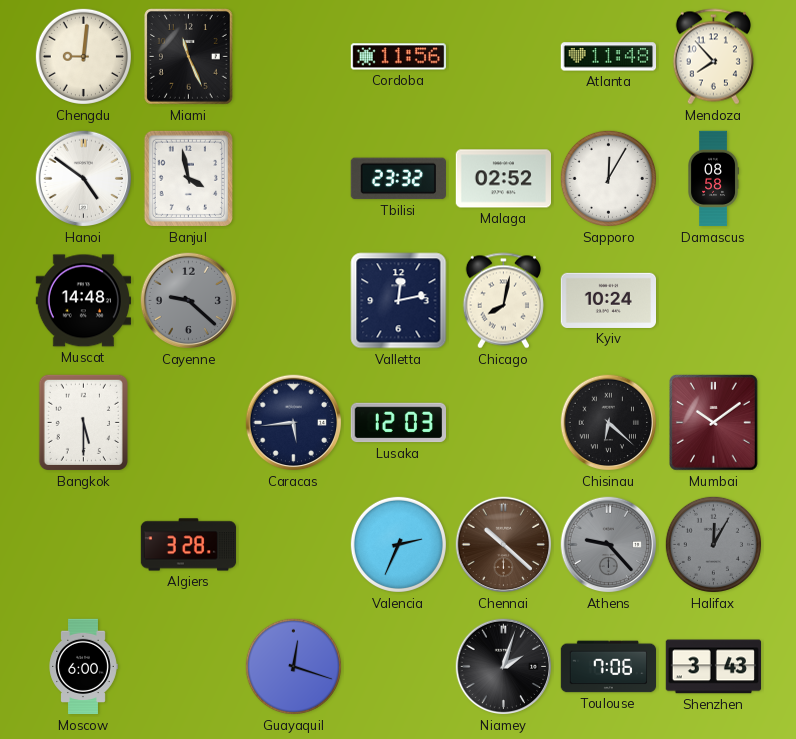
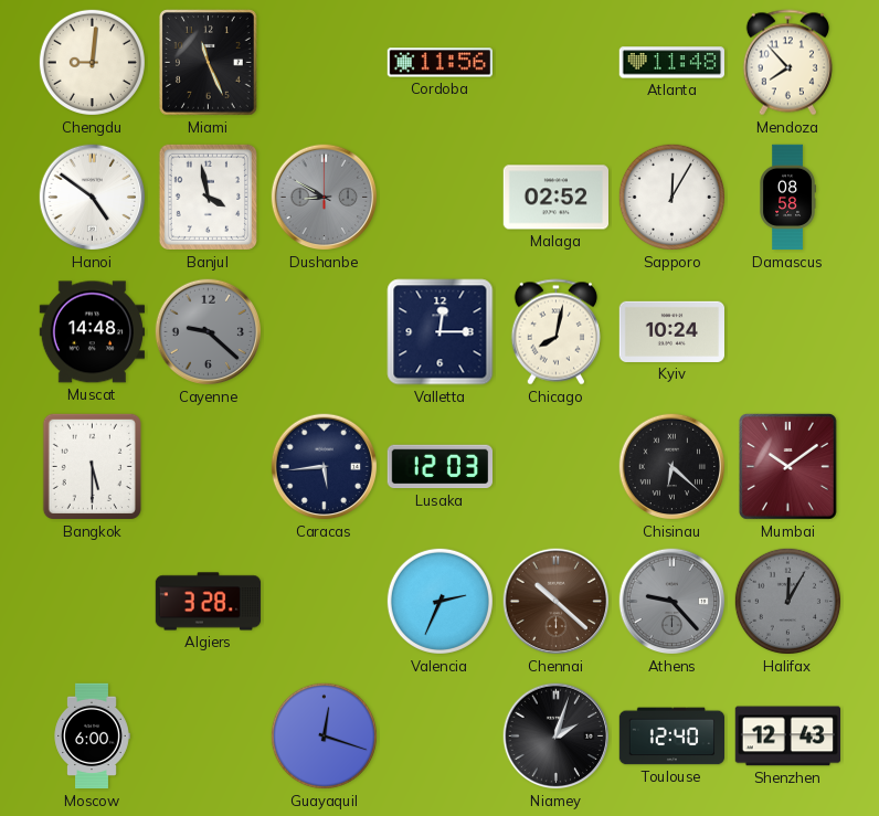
Dushanbe: none -> 8:50
Tbilisi: 23:32 -> none
Valletta: 12:13 -> 12:15
Toulouse: 7:06 -> 12:40
Shenzhen: 3:43 -> 12:43
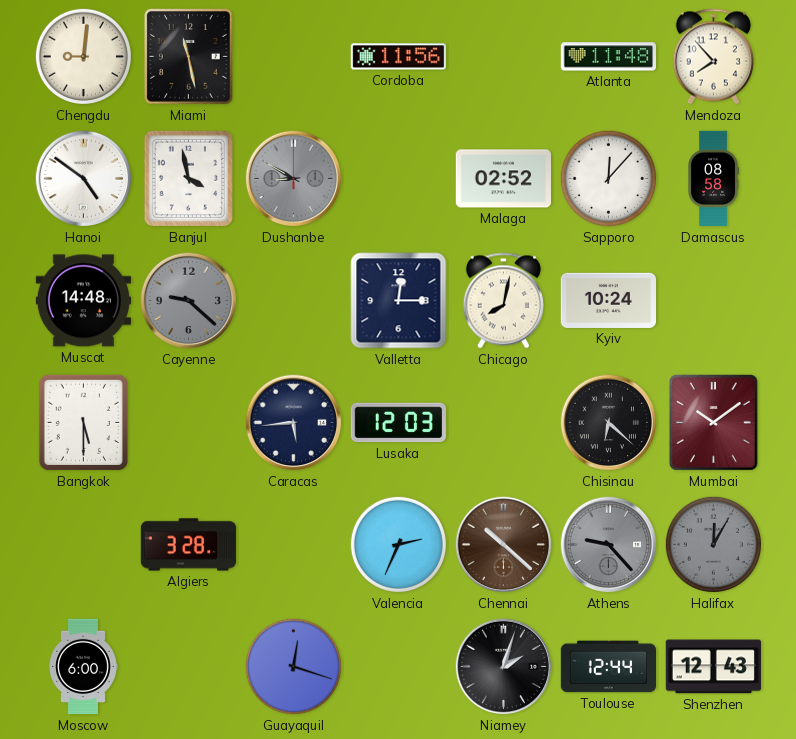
Miami: 11:26 -> 11:28
Sapporo: 12:05 -> 12:07
Toulouse: 12:40 -> 12:44
